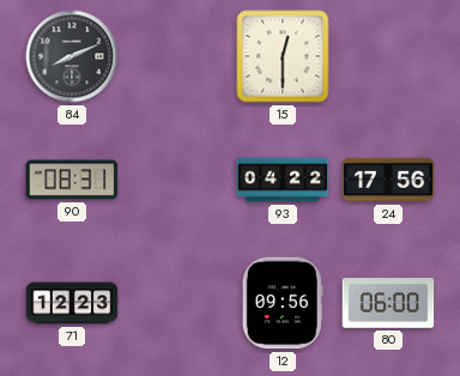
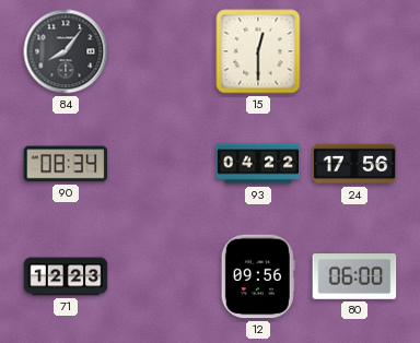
84: 8:11 -> 8:06
90: 08:31 -> 08:34
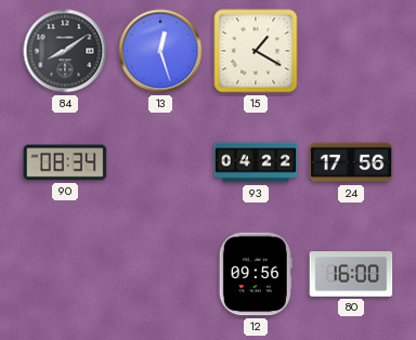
84: 8:06 -> 8:09
13: none -> 12:27
15: 12:30 -> 1:20
71: 12:23 -> none
80: 06:00 -> 16:00
